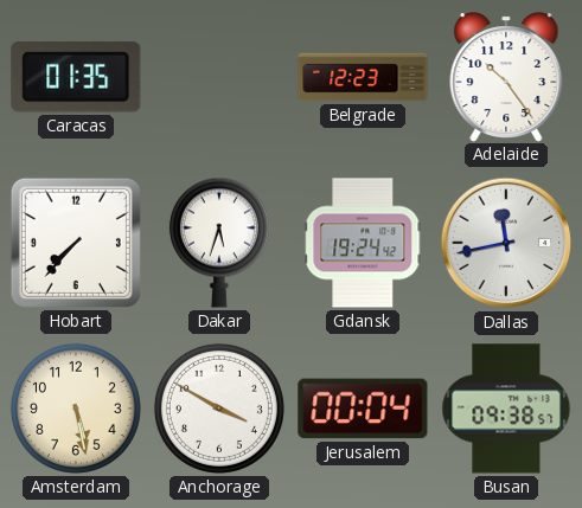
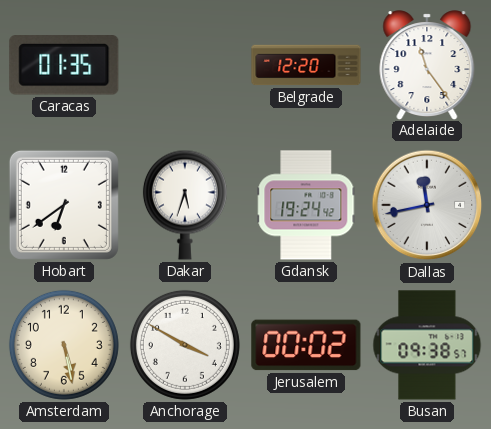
Belgrade: 12:23 -> 12:20
Adelaide: 10:24 -> 11:24
Hobart: 7:37 -> 6:39
Jerusalem: 00:04 -> 00:02
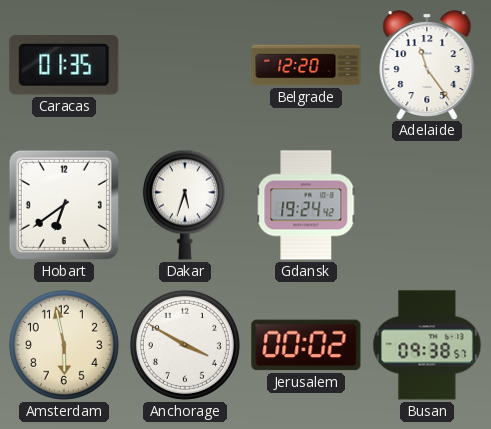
Dallas: 11:43 -> none
Amsterdam: 5:28 -> 5:58
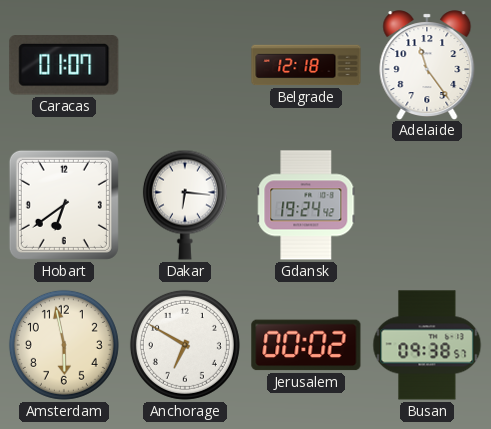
Caracas: 01:35 -> 01:07
Belgrade: 12:20 -> 12:18
Dakar: 5:33 -> 6:16
Anchorage: 3:50 -> 6:50
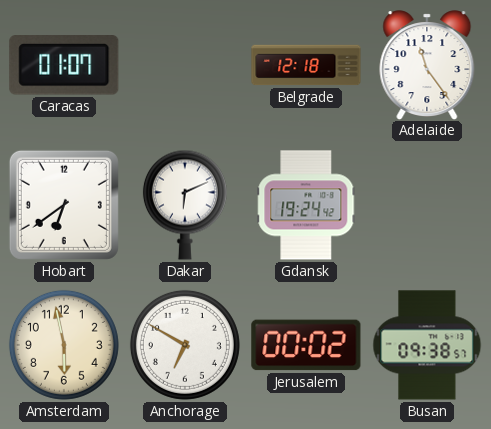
Dakar: 6:16 -> 6:11
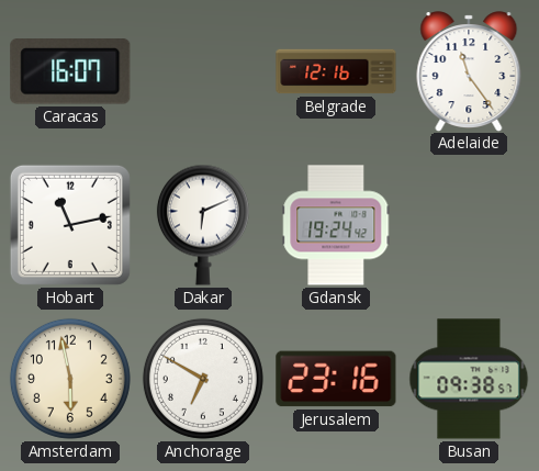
Caracas: 01:07 -> 16:07
Belgrade: 12:18 -> 12:16
Hobart: 6:39 -> 11:13
Jerusalem: 00:02 -> 23:16
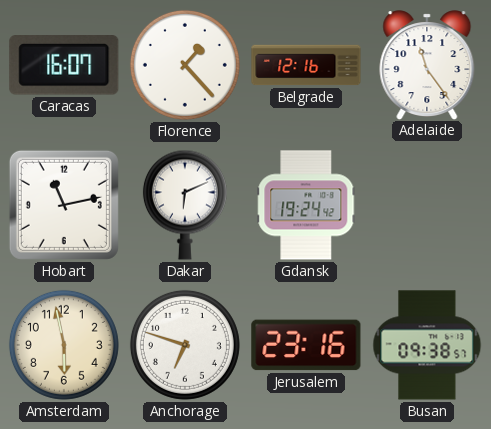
Florence: none -> 1:23
Anchorage: 6:50 -> 6:48
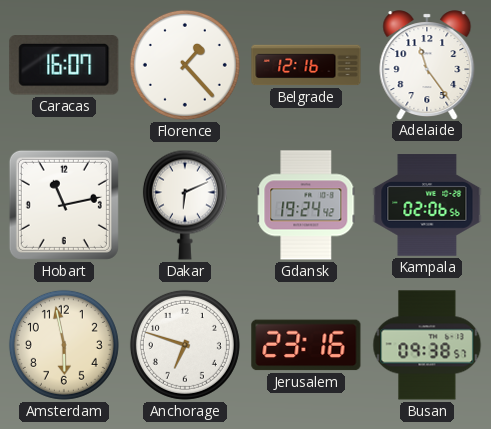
Kampala: none -> 02:06
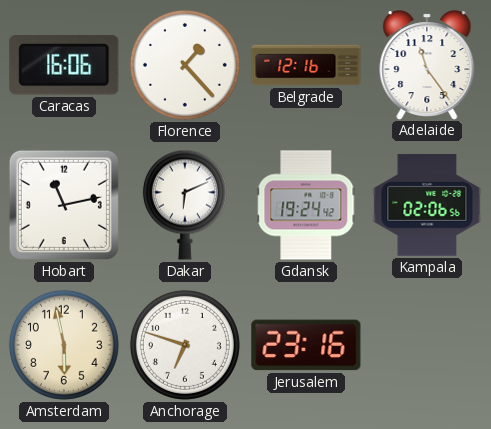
Caracas: 16:07 -> 16:06
Busan: 09:38 -> none
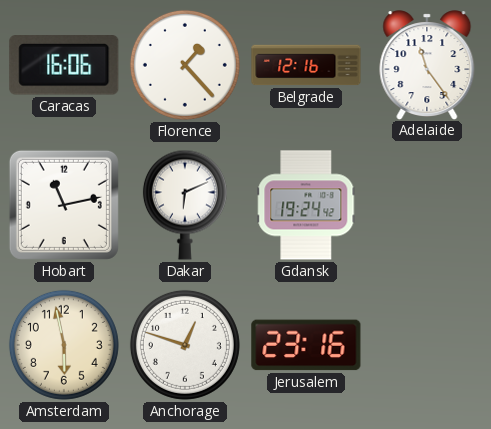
Kampala: 02:06 -> none
Anchorage: 6:48 -> 12:48
